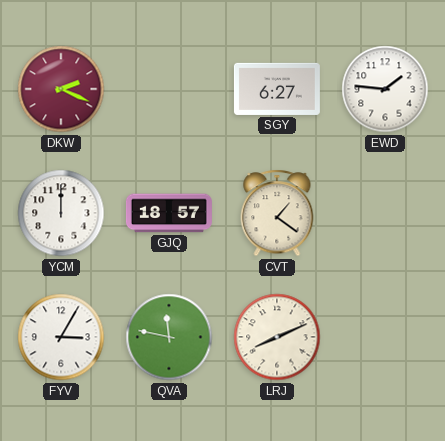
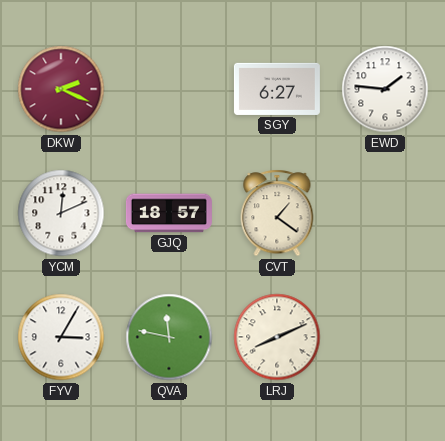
YCM: 12:00 -> 12:11
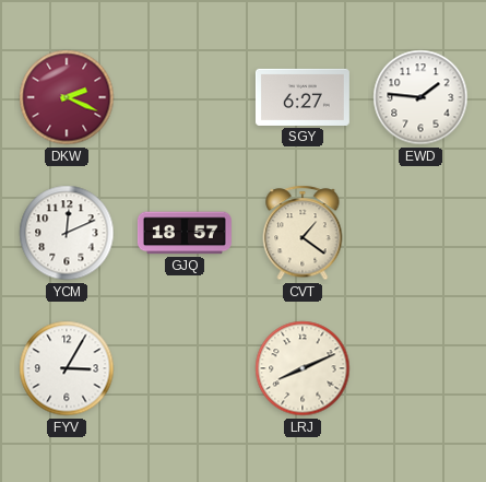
QVA: 11:47 -> none
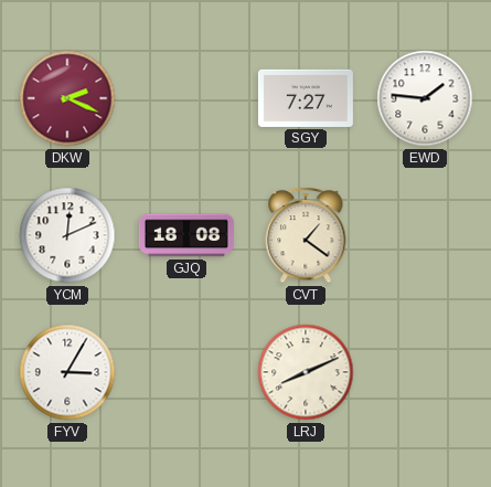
SGY: 6:27 -> 7:27
GJQ: 18:57 -> 18:08
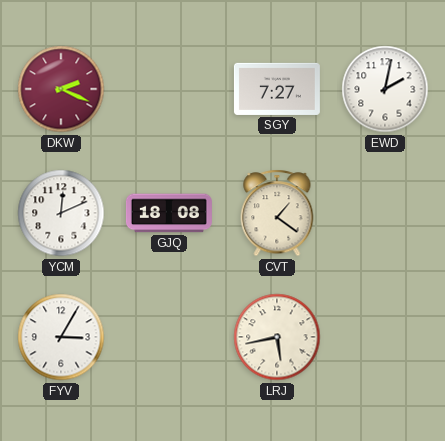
EWD: 1:46 -> 2:02
LRJ: 8:11 -> 5:43
